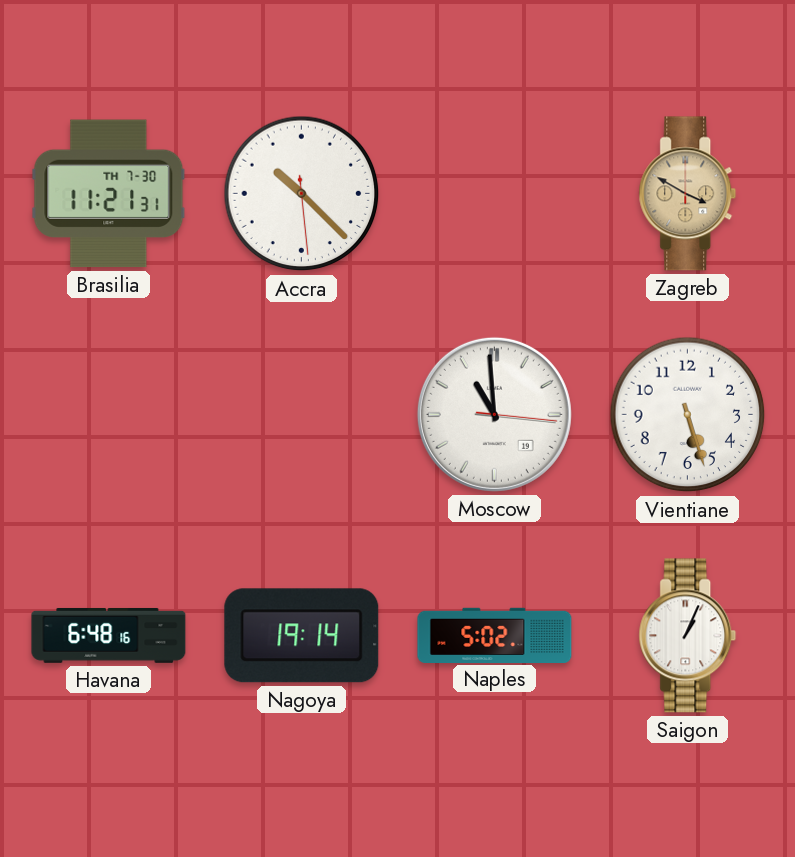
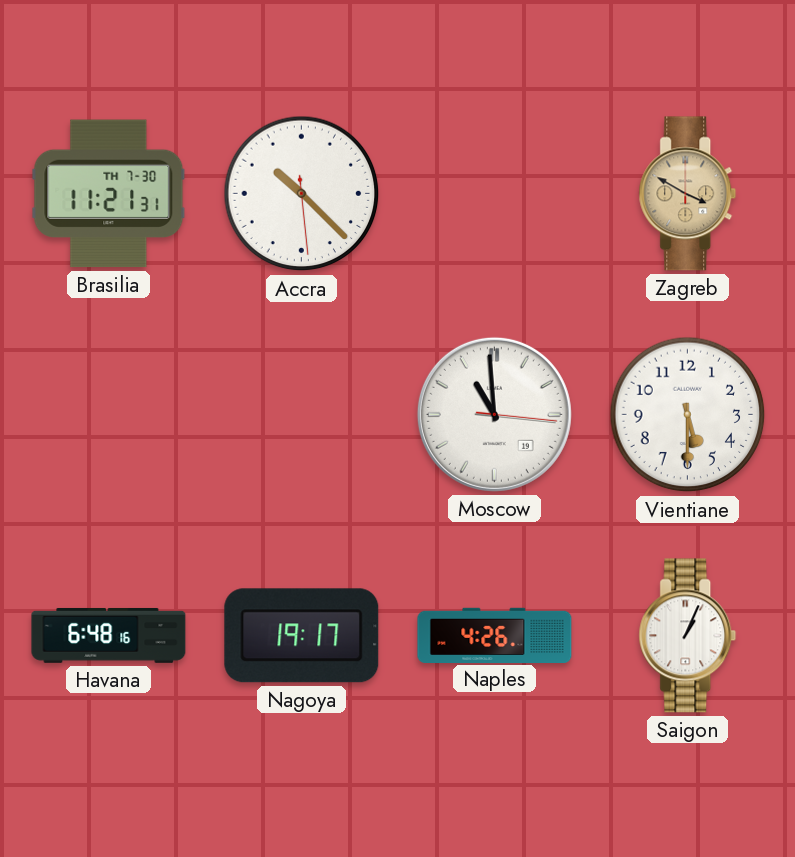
Vientiane: 5:27 -> 5:30
Nagoya: 19:14 -> 19:17
Naples: 5:02 -> 4:26
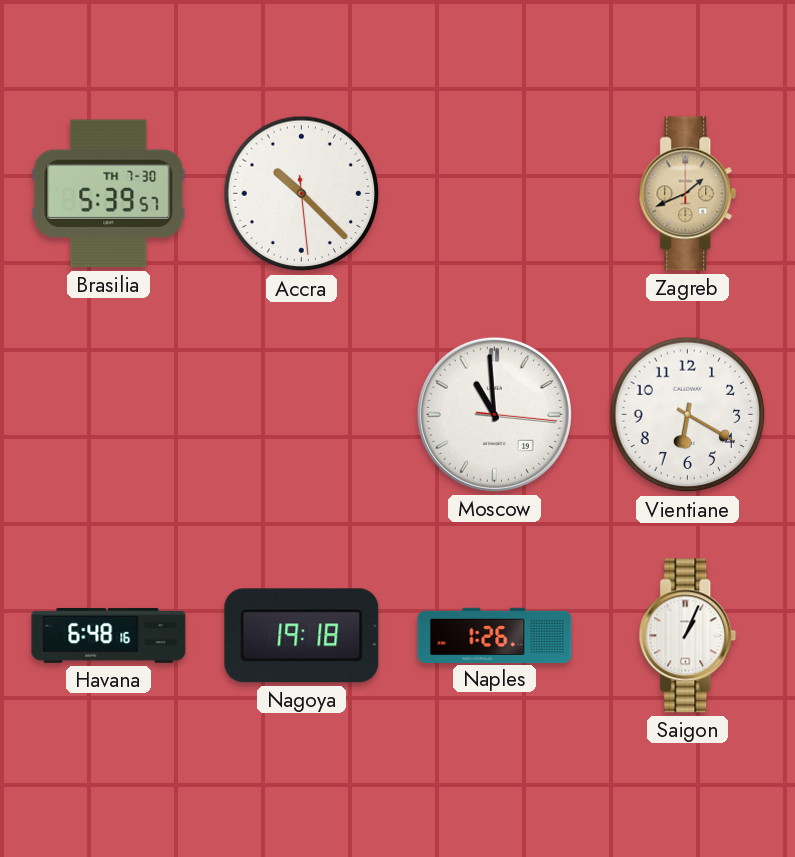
Brasilia: 11:21 -> 5:39
Zagreb: 3:50 -> 1:41
Vientiane: 5:30 -> 6:20
Nagoya: 19:17 -> 19:18
Naples: 4:26 -> 1:26
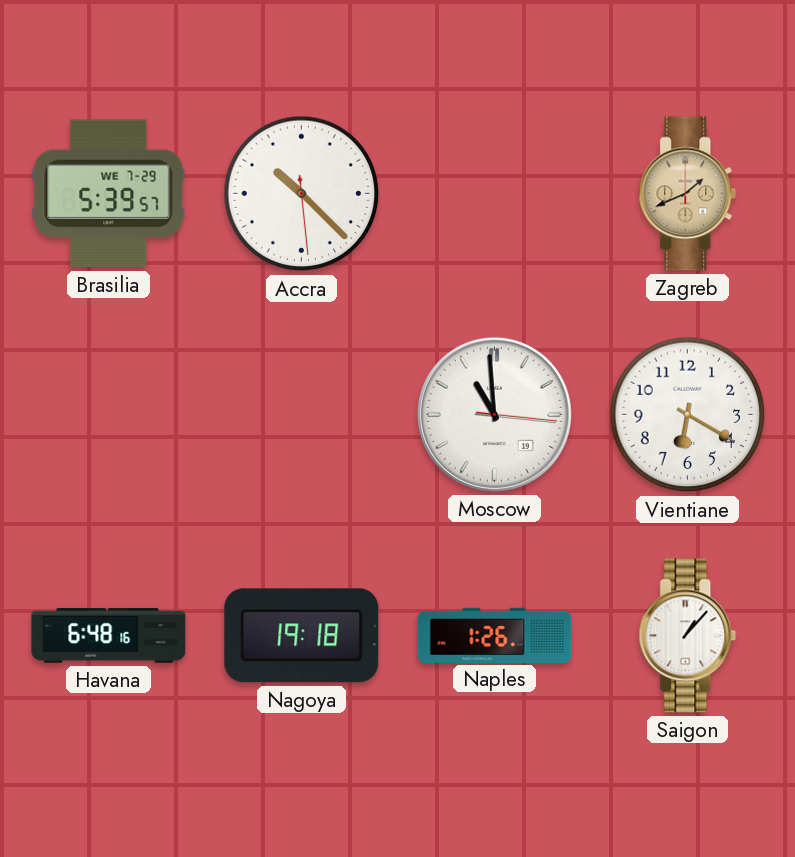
Brasilia date: TH 7-30 -> WE 7-29
Saigon: 1:04 -> 1:07
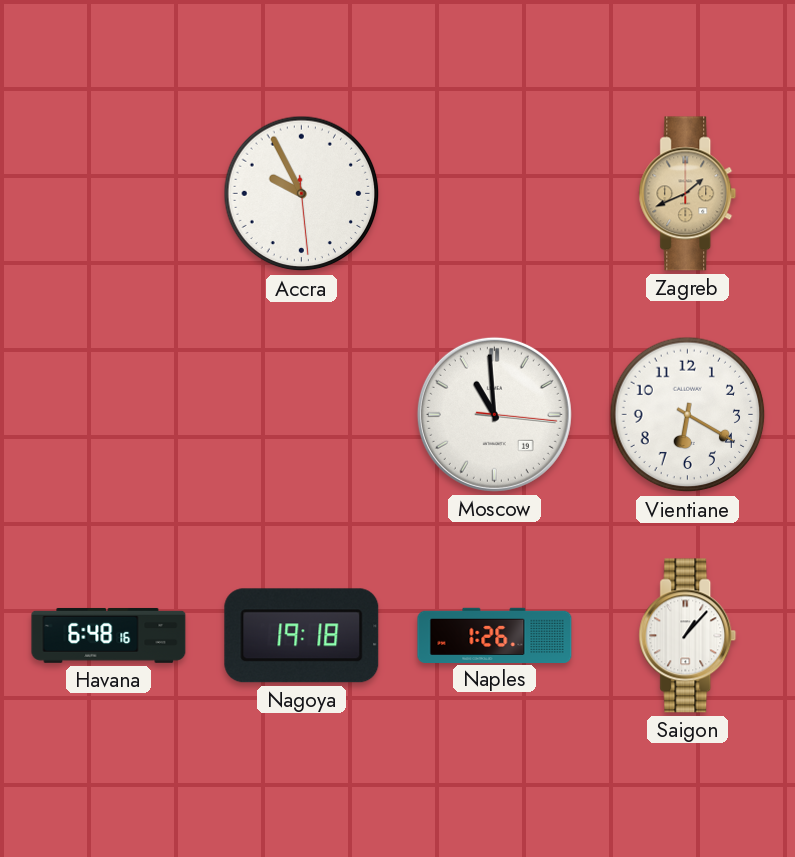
Brasilia: 5:39 -> none
Accra: 10:22 -> 9:55
